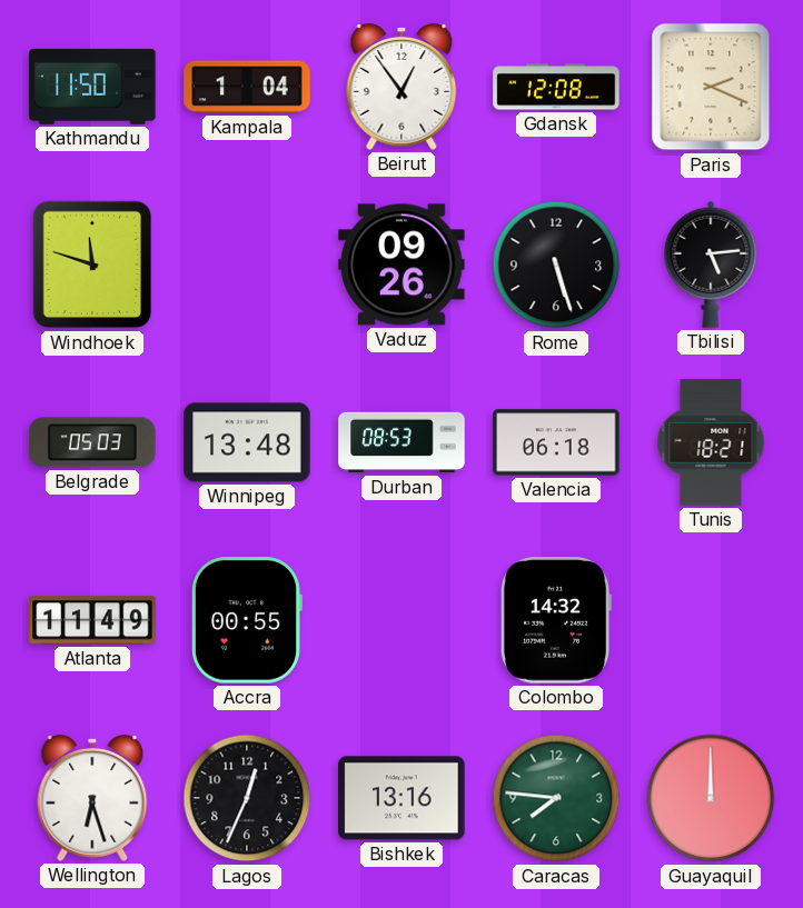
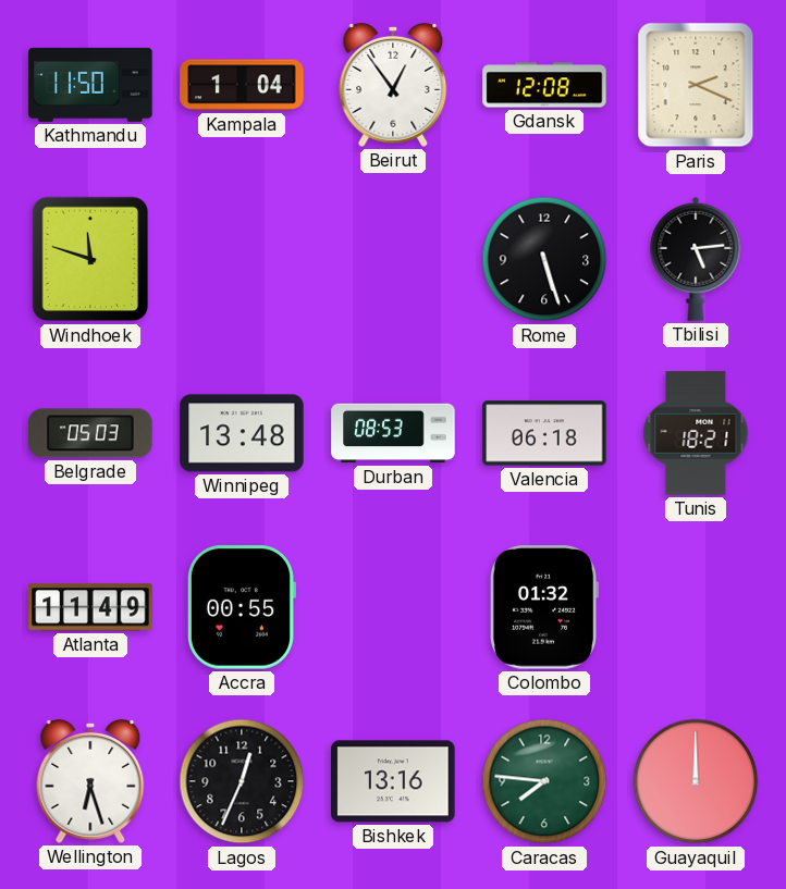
Vaduz: 09:26 -> none
Colombo: 14:32 -> 01:32
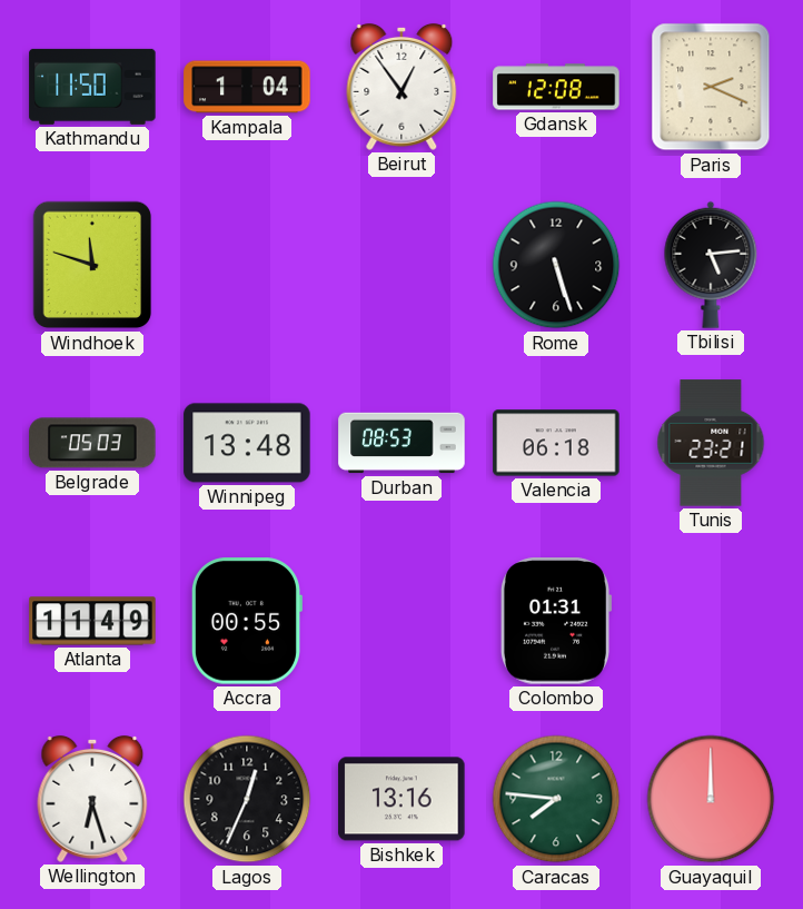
Tunis: 18:21 -> 23:21
Colombo: 01:32 -> 01:31
